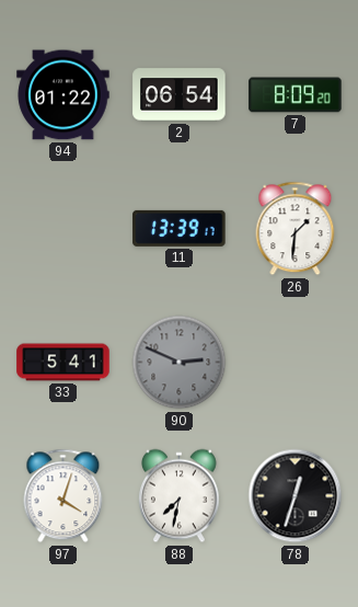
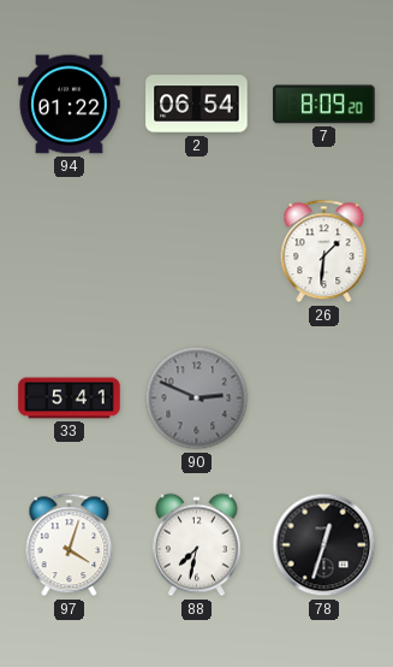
11: 13:39 -> none
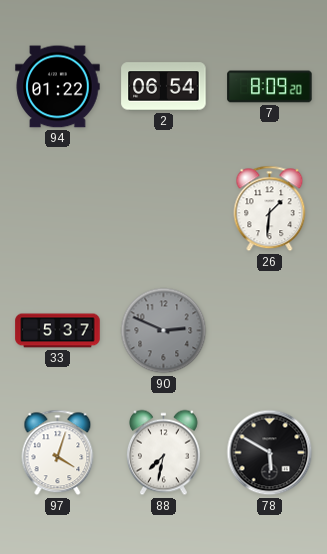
33: 5:41 -> 5:37
78: 12:33 -> 5:50
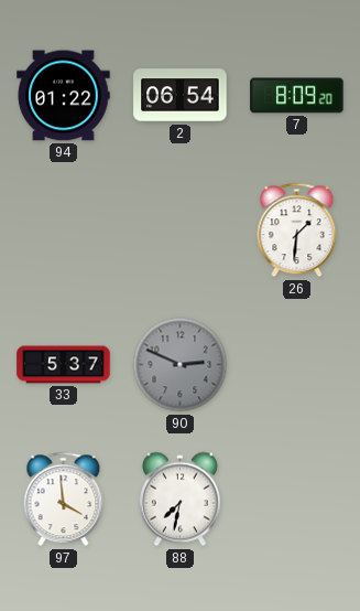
97: 4:03 -> 3:59
78: 5:50 -> none
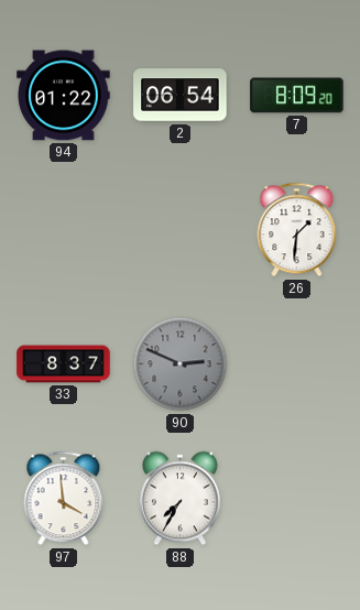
33: 5:37 -> 8:37
88: 7:32 -> 7:35
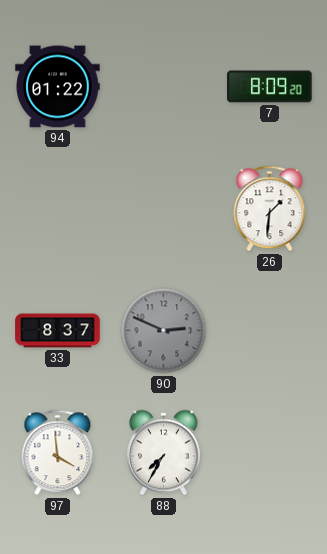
2: 06:54 -> none
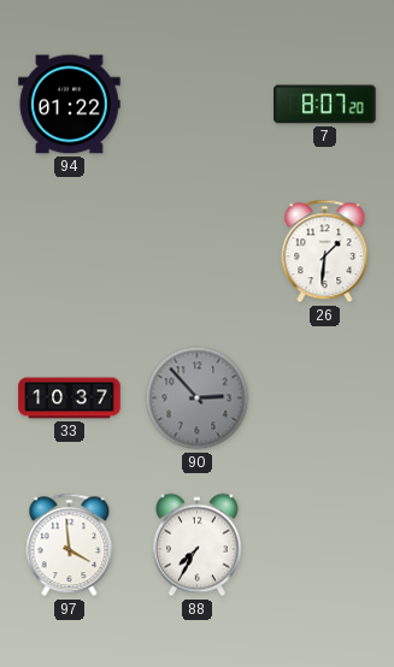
7: 8:09 -> 8:07
33: 8:37 -> 10:37
90: 2:49 -> 2:53
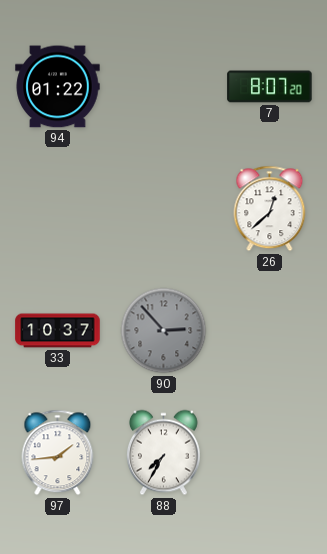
26: 1:31 -> 12:38
97: 3:59 -> 1:44
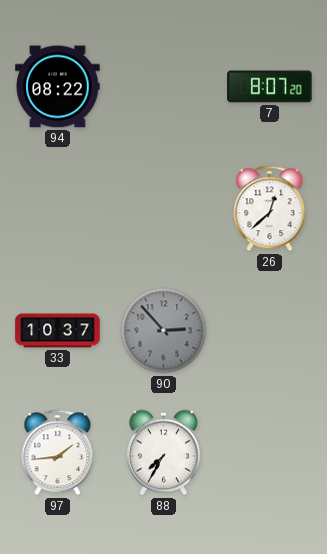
94: 01:22 -> 08:22
